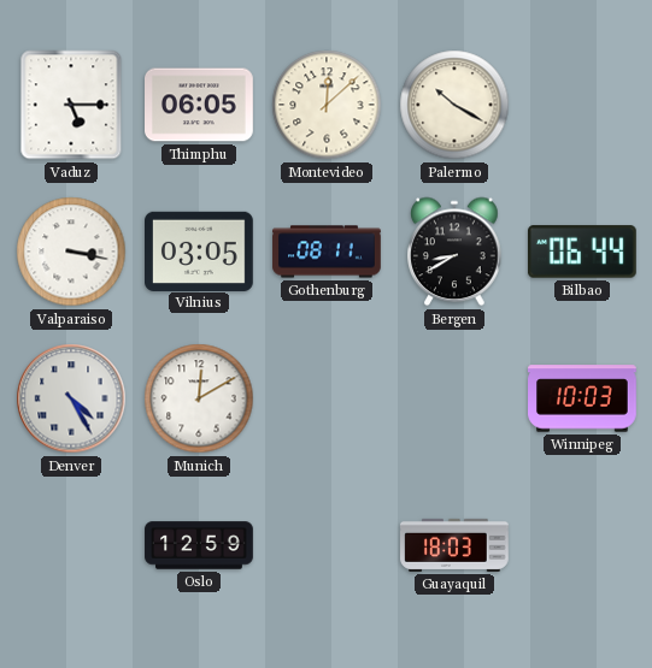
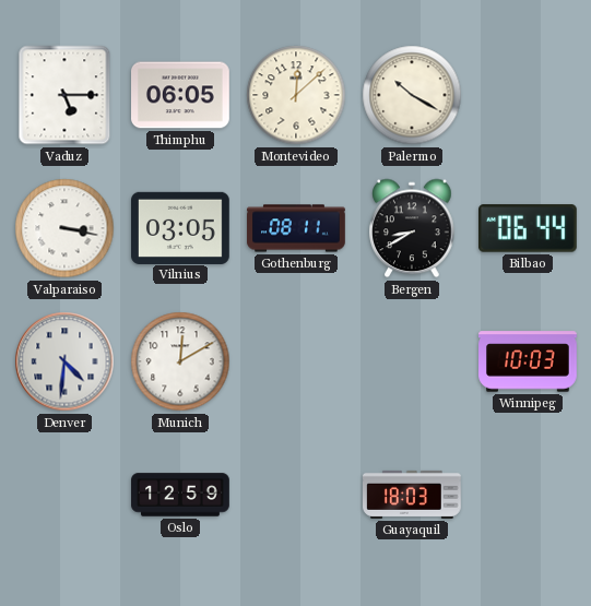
Denver: 4:25 -> 4:31
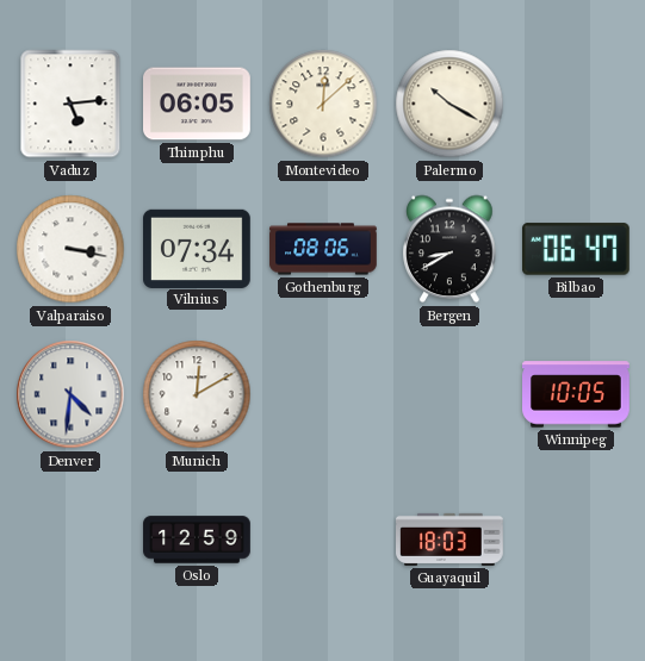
Vaduz: 5:15 -> 5:14
Vilnius: 03:05 -> 07:34
Gothenburg: 08:11 -> 08:06
Bilbao: 06:44 -> 06:47
Winnipeg: 10:03 -> 10:05
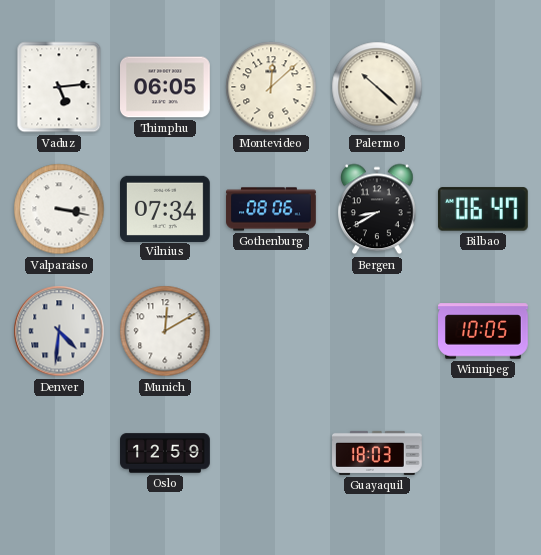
Palermo: 10:20 -> 10:22
